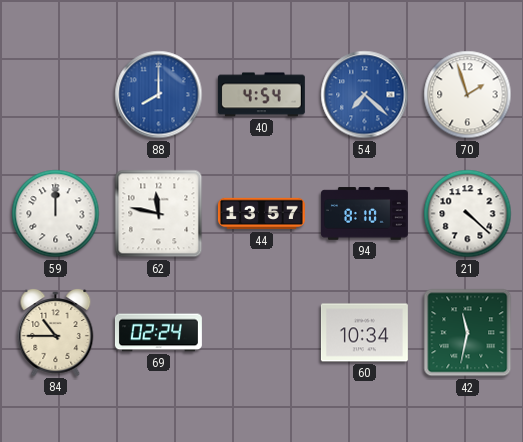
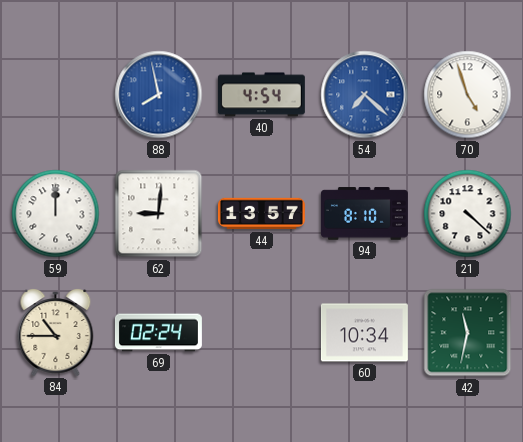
88: 8:00 -> 7:58
70: 1:57 -> 4:57
62: 11:47 -> 9:01
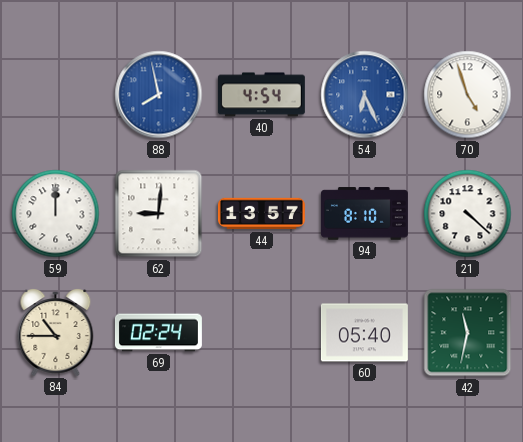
54: 7:22 -> 6:26
60: 10:34 -> 05:40
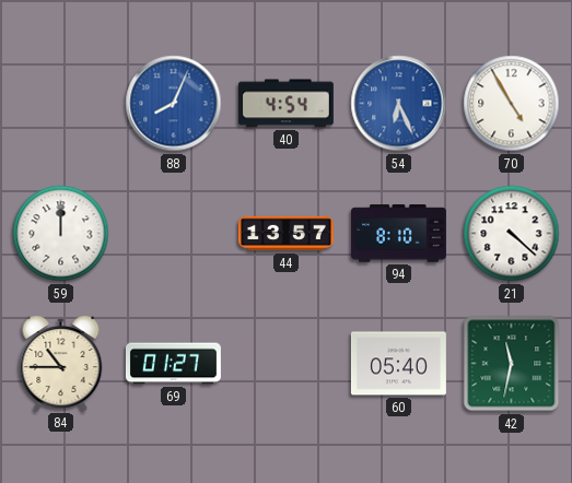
88: 7:58 -> 8:04
70: 4:57 -> 4:55
62: 9:01 -> none
69: 02:24 -> 01:27
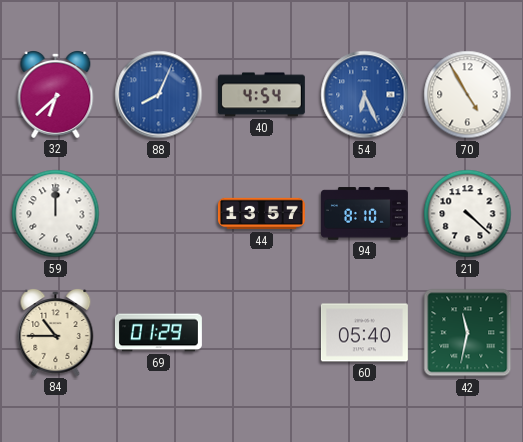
32: none -> 6:38
69: 01:27 -> 01:29
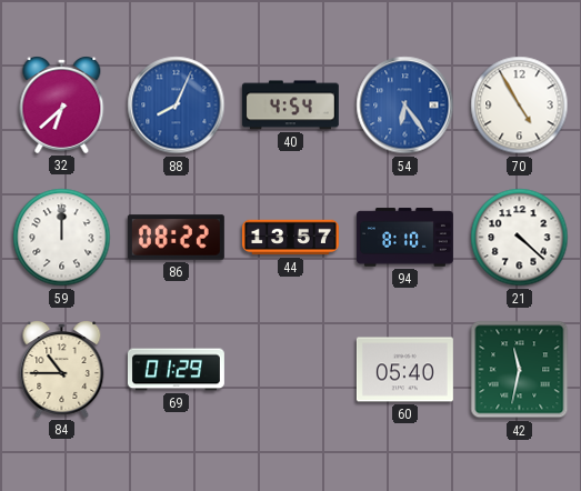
54: 6:26 -> 6:24
86: none -> 08:22
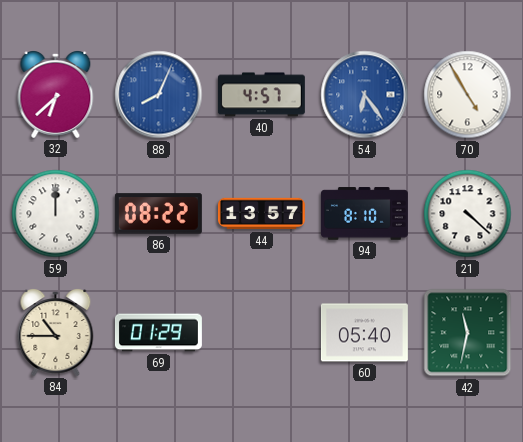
40: 4:54 -> 4:57
